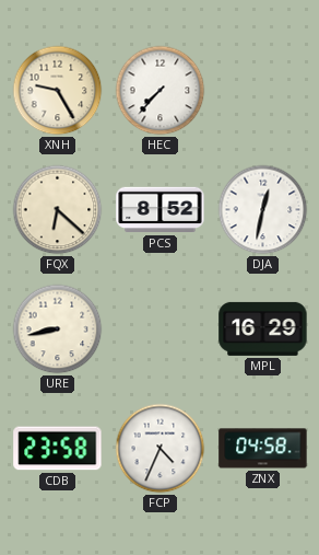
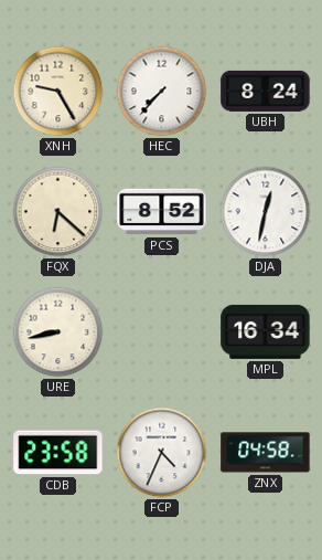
UBH: none -> 8:24
MPL: 16:29 -> 16:34
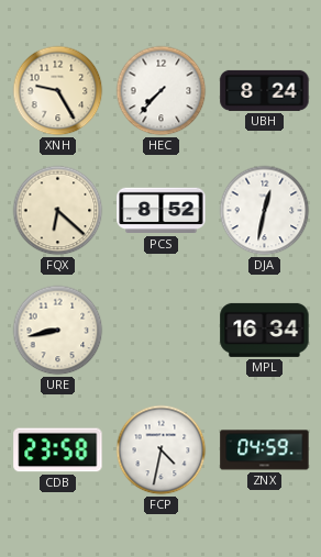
FCP: 4:34 -> 4:32
ZNX: 04:58 -> 04:59
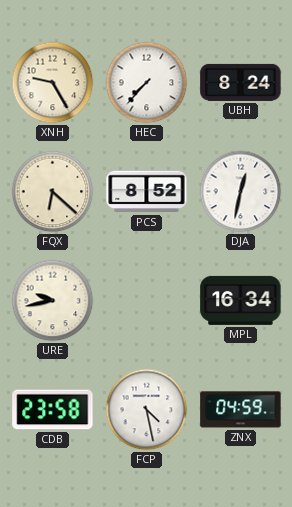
URE: 8:43 -> 9:43
FCP: 4:32 -> 4:28
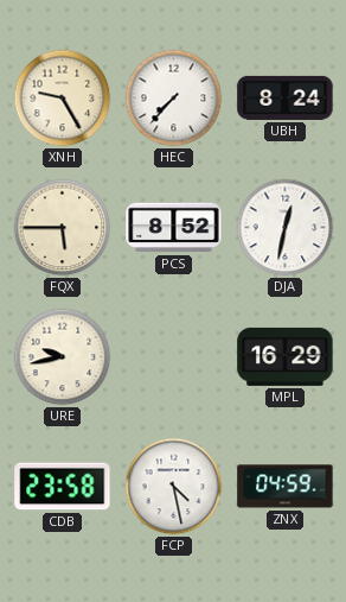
FQX: 6:22 -> 5:45
MPL: 16:34 -> 16:29
